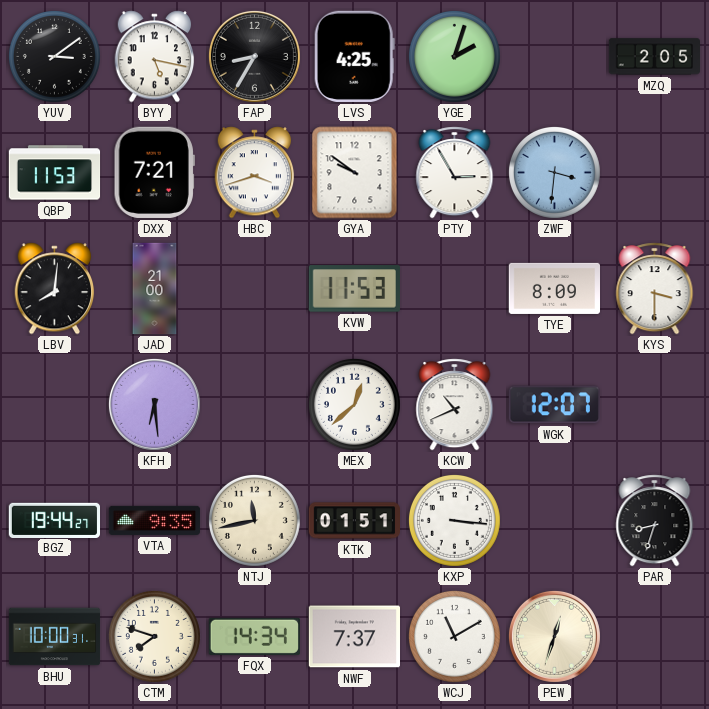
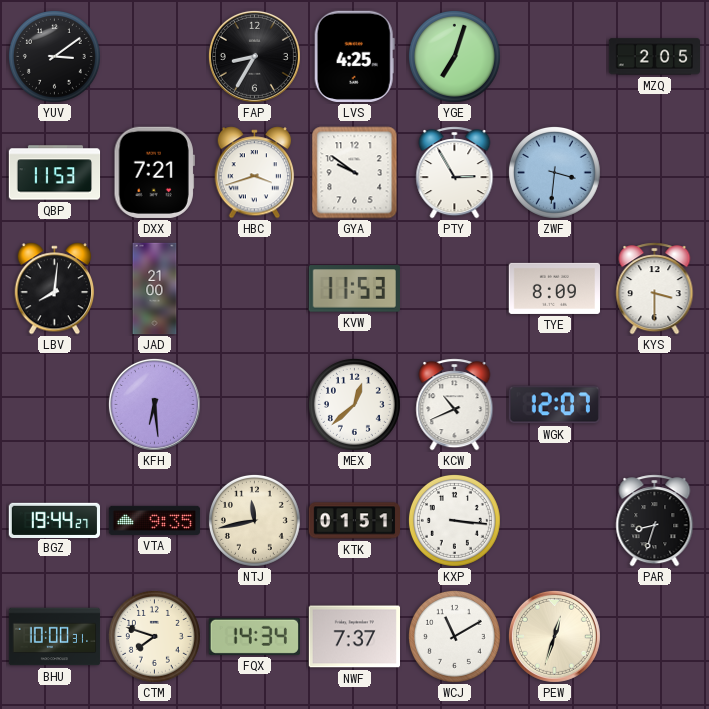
BYY: 5:17 -> none
YGE: 2:03 -> 7:03
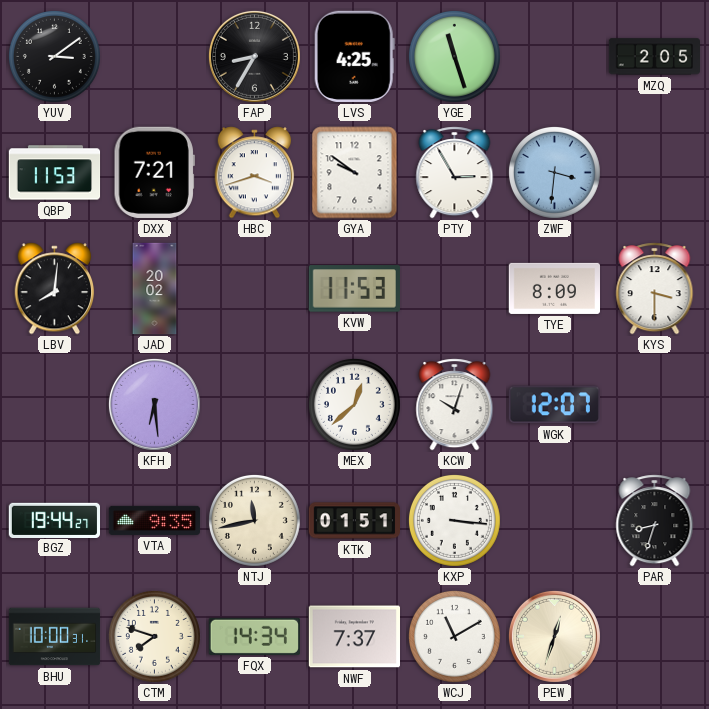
YGE: 7:03 -> 11:27
JAD: 21:00 -> 20:02
KCW: 10:41 -> 10:03
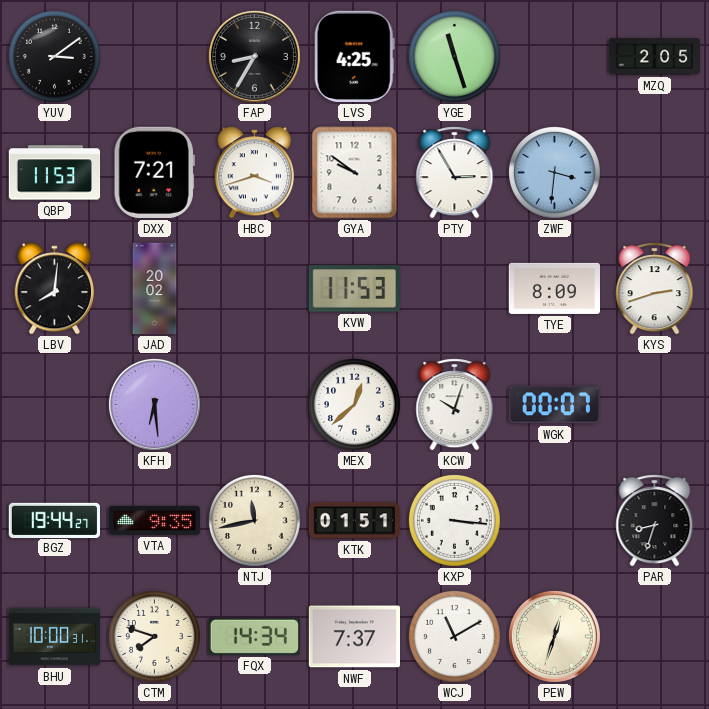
KYS: 3:30 -> 2:42
WGK: 12:07 -> 00:07
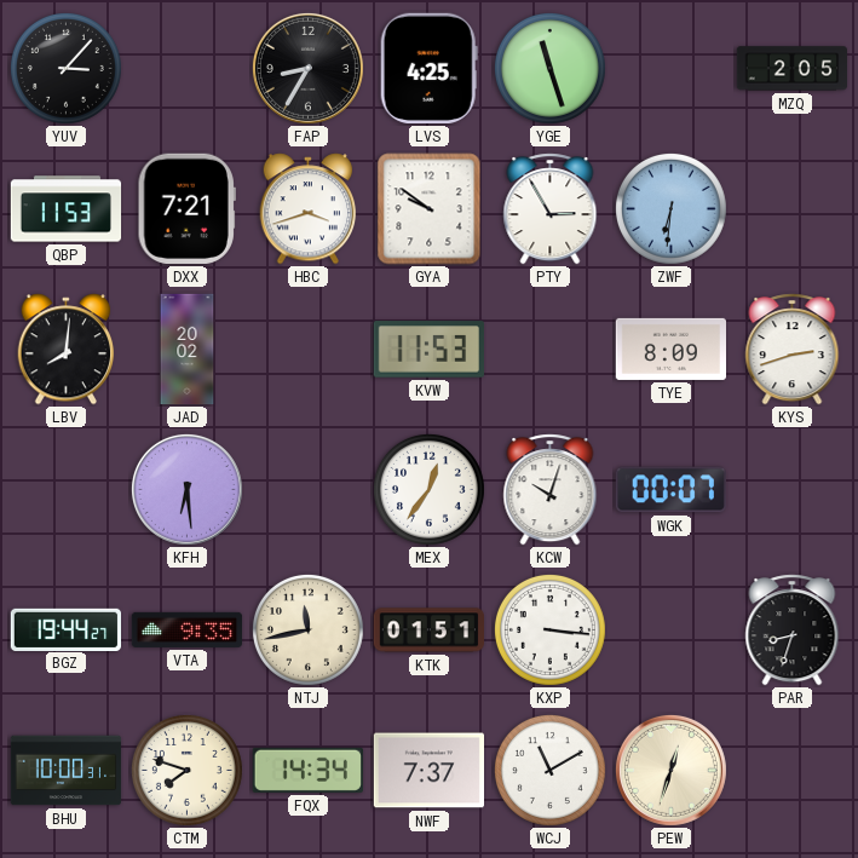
YUV: 3:09 -> 3:07
ZWF: 3:31 -> 6:31
MEX: 12:38 -> 12:36
